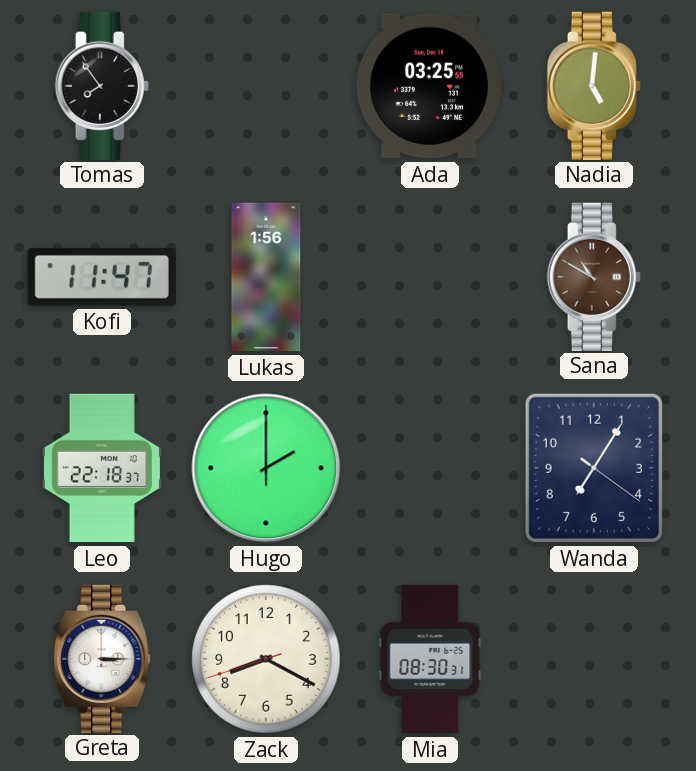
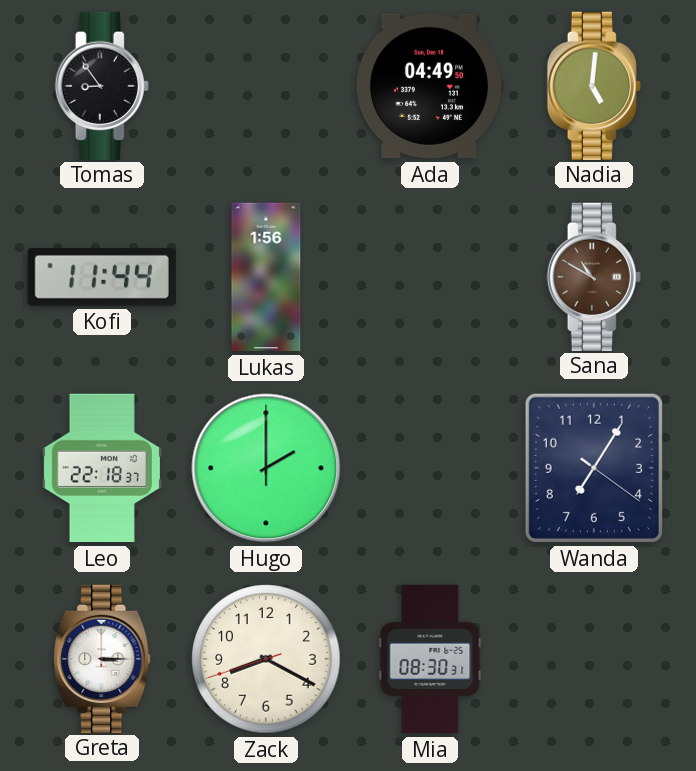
Tomas: 7:54 -> 8:54
Ada: 03:25 -> 04:49
Kofi: 11:47 -> 11:44
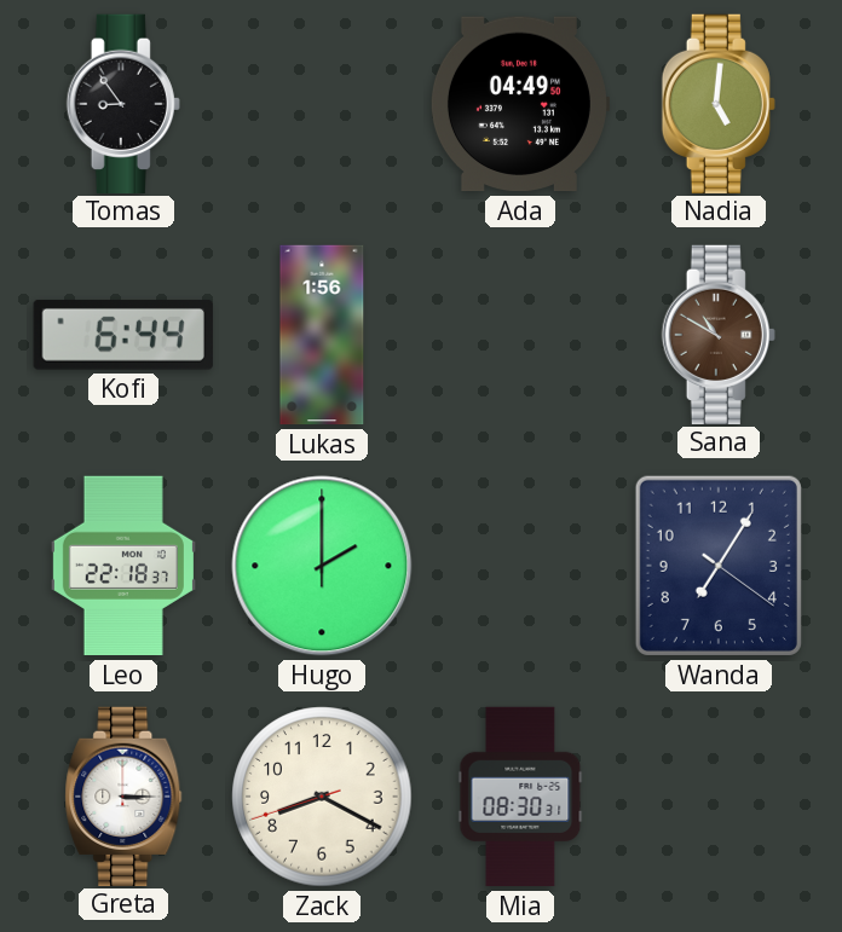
Kofi: 11:44 -> 6:44
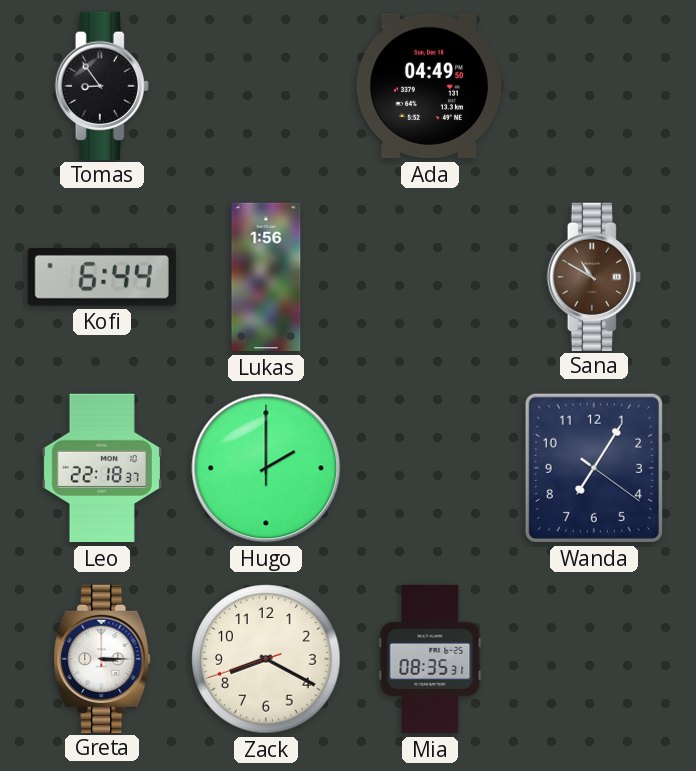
Nadia: 5:01 -> none
Mia: 08:30 -> 08:35
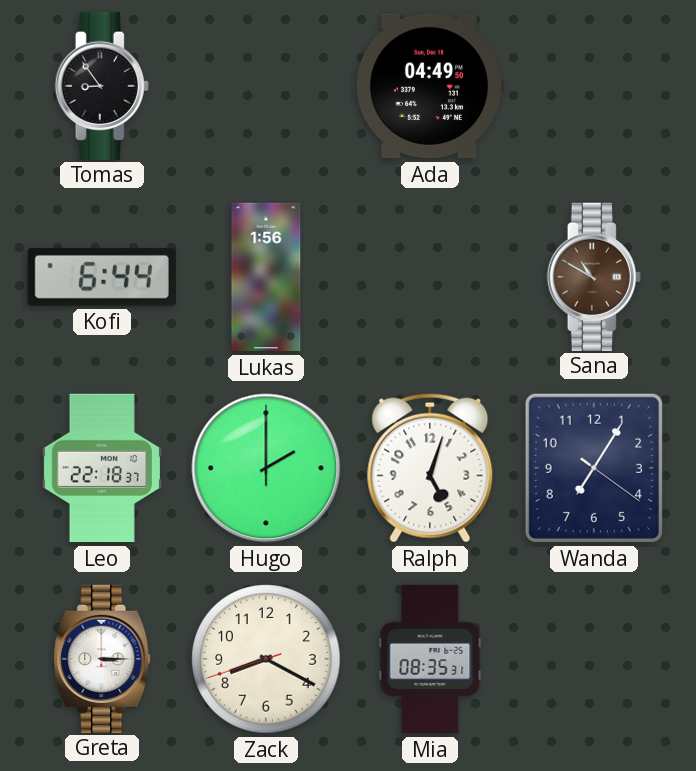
Ralph: none -> 5:03
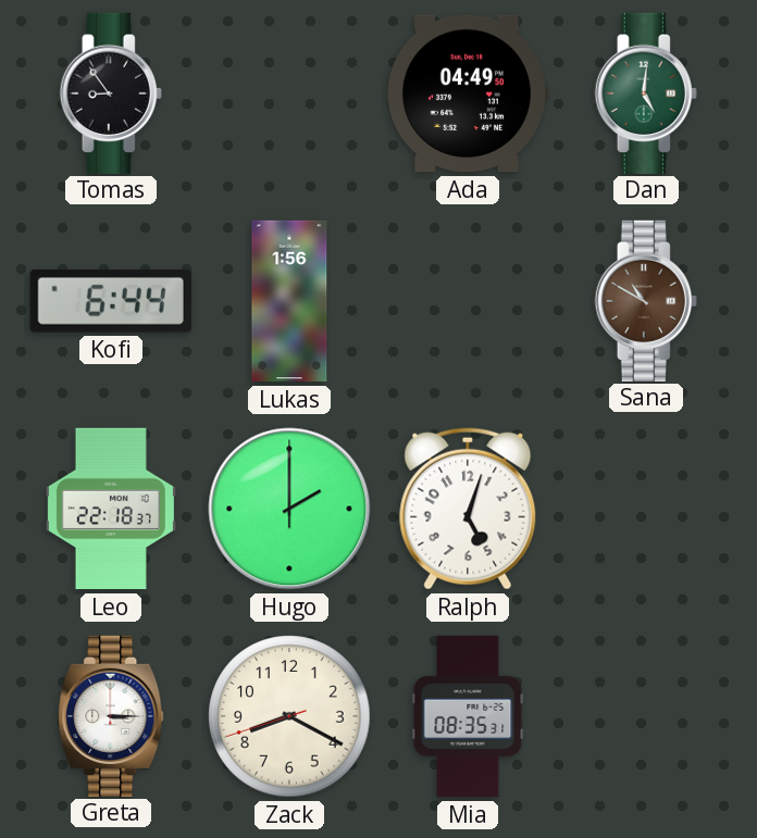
Dan: none -> 5:01
Wanda: 7:05 -> none
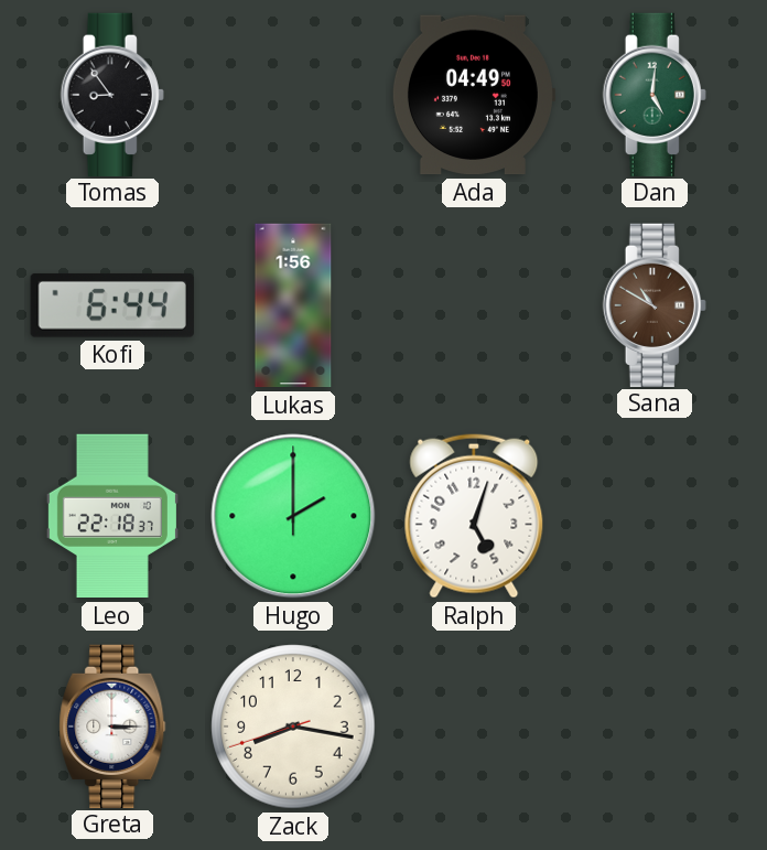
Zack: 8:19 -> 8:16
Mia: 08:35 -> none
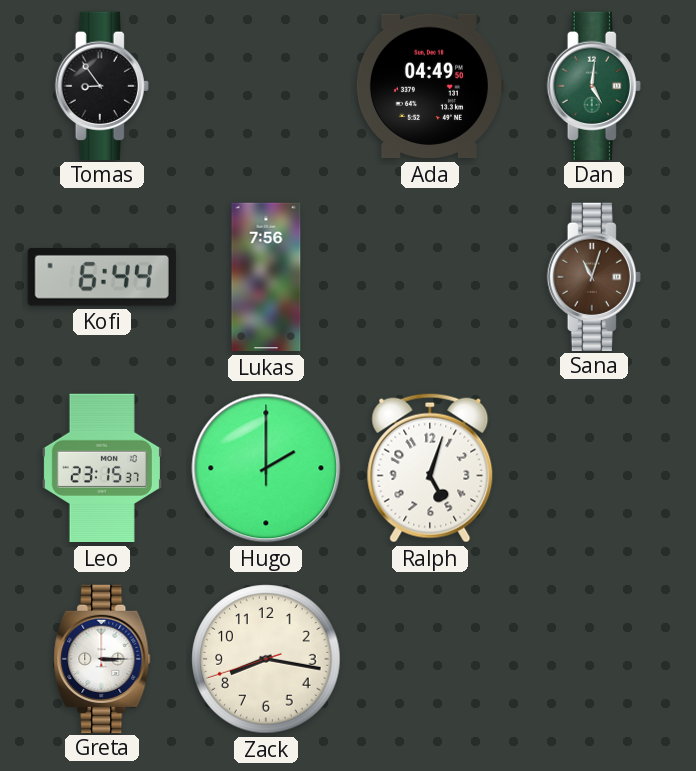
Lukas: 1:56 -> 7:56
Sana: 10:50 -> 11:03
Leo: 22:18 -> 23:15
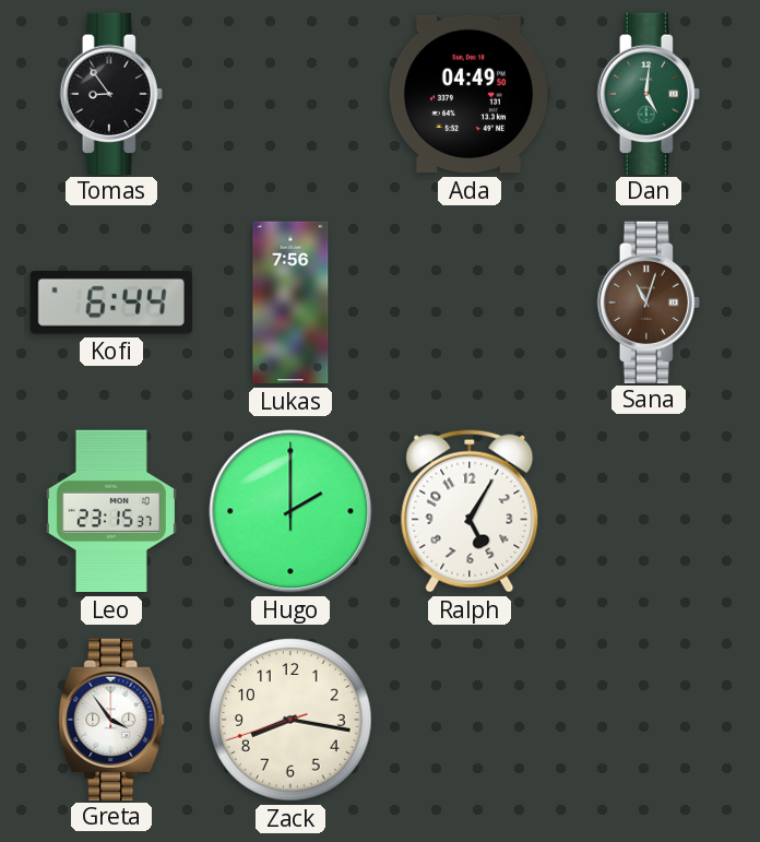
Ralph: 5:03 -> 5:05
Greta: 3:15 -> 3:54
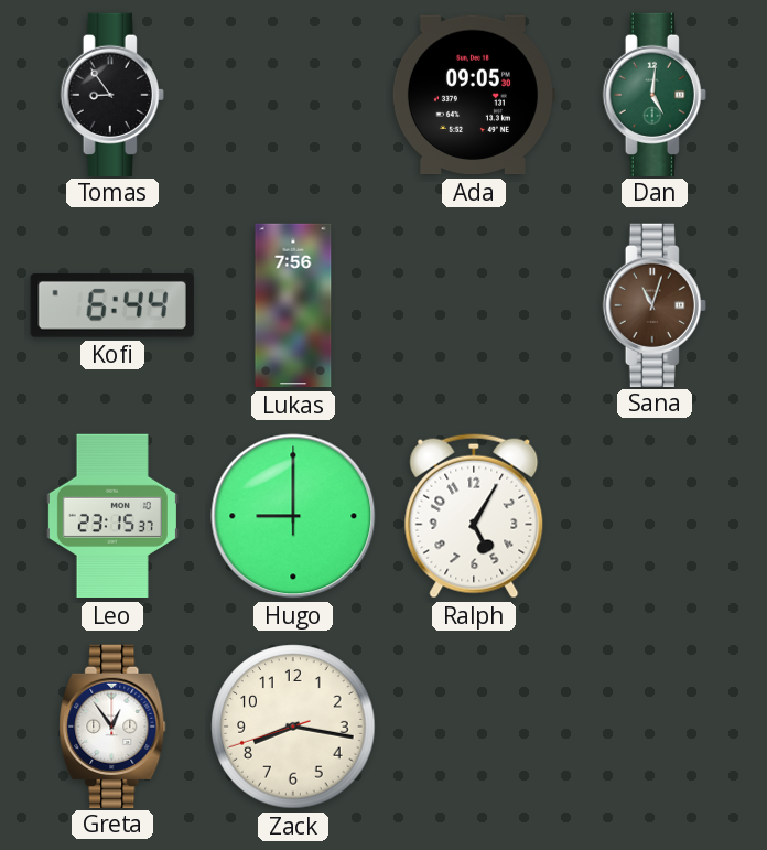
Ada: 04:49 -> 09:05
Hugo: 2:00 -> 9:00
Greta: 3:54 -> 12:54
